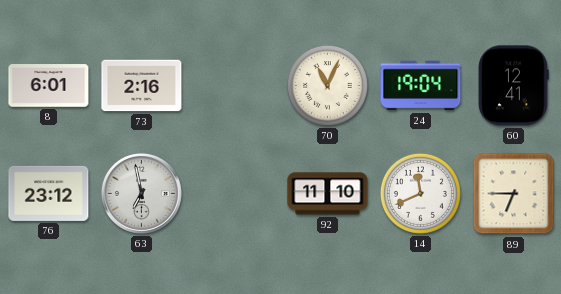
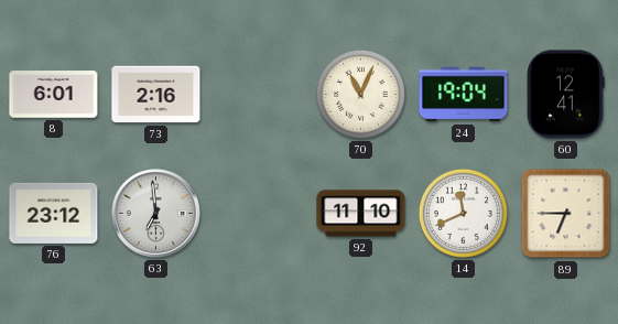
63: 6:58 -> 6:59
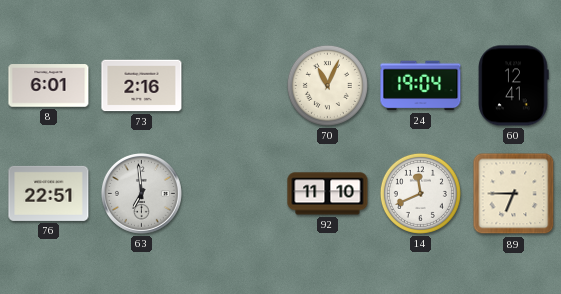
76: 23:12 -> 22:51
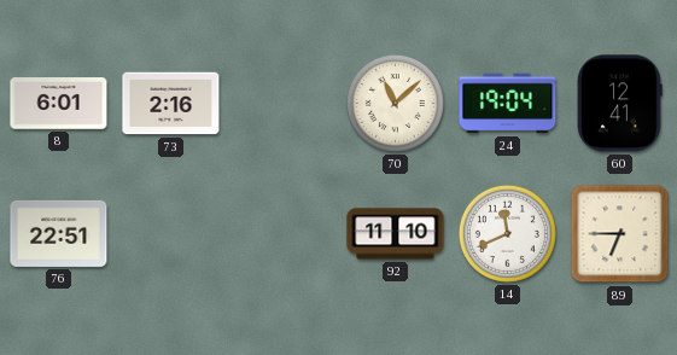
70: 11:04 -> 11:08
63: 6:59 -> none
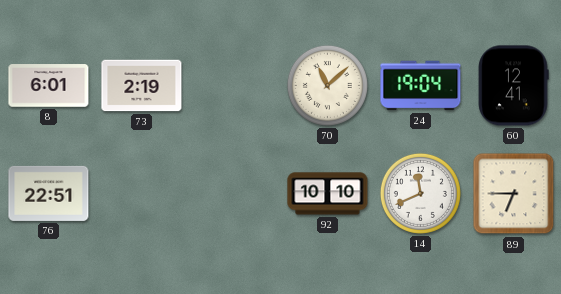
73: 2:16 -> 2:19
92: 11:10 -> 10:10
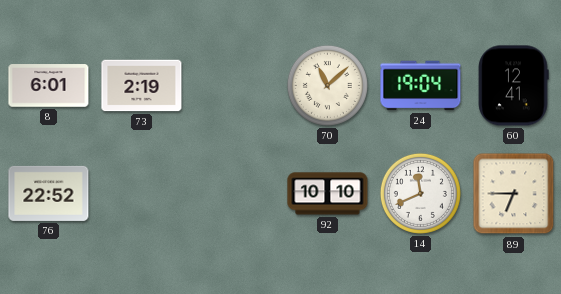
76: 22:51 -> 22:52
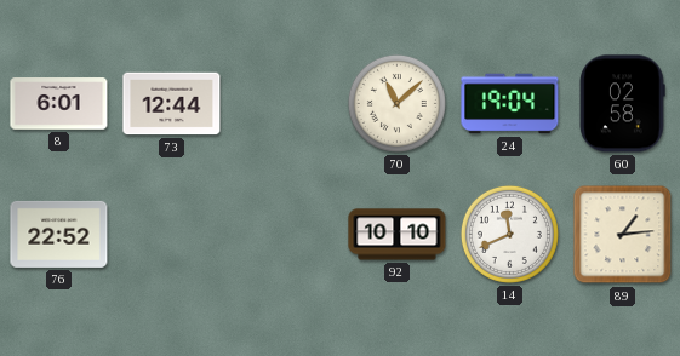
73: 2:19 -> 12:44
60: 12:41 -> 02:58
89: 6:45 -> 1:14
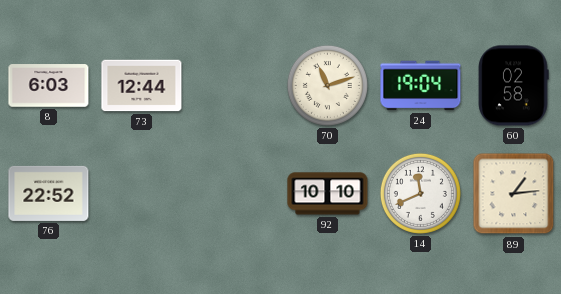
8: 6:01 -> 6:03
70: 11:08 -> 11:12
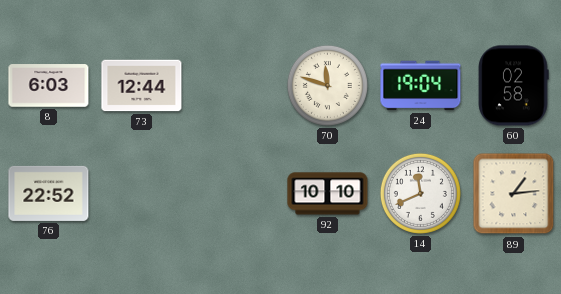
70: 11:12 -> 11:48
